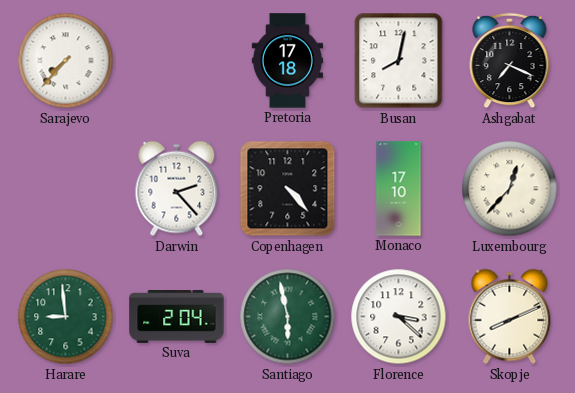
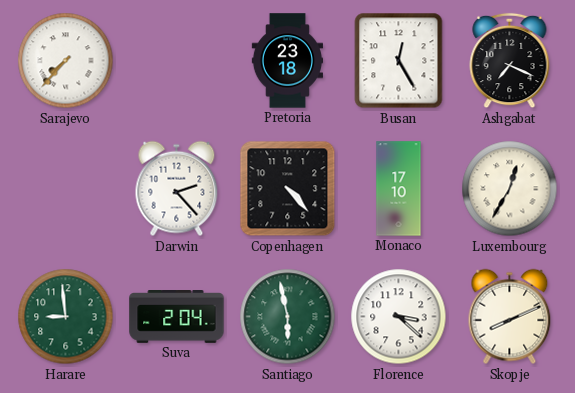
Pretoria: 17:18 -> 23:18
Busan: 8:02 -> 12:25
Luxembourg: 12:37 -> 12:35
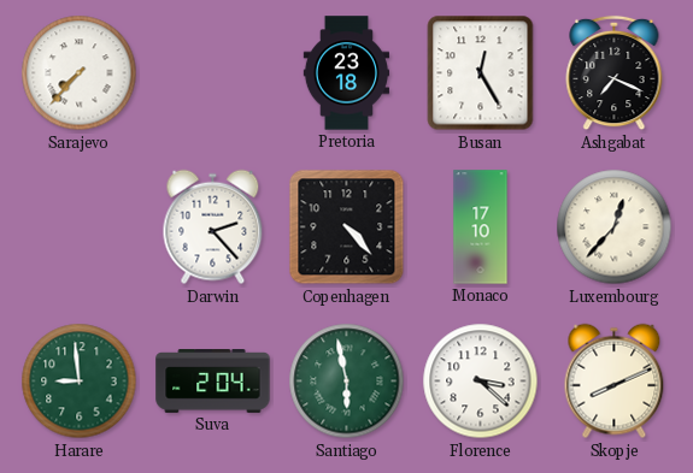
Luxembourg: 12:35 -> 12:37
